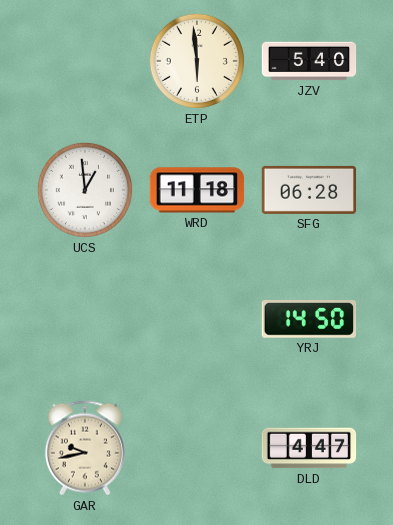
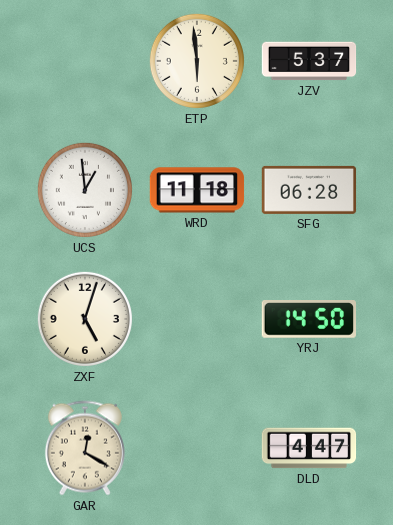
JZV: 5:40 -> 5:37
ZXF: none -> 5:03
GAR: 9:43 -> 12:20
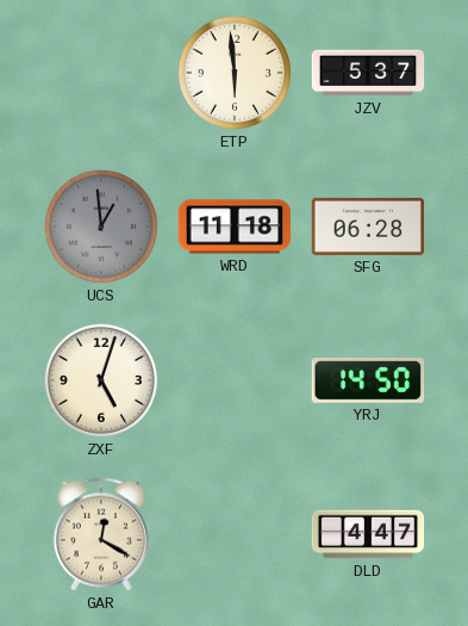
UCS dial: white -> grey
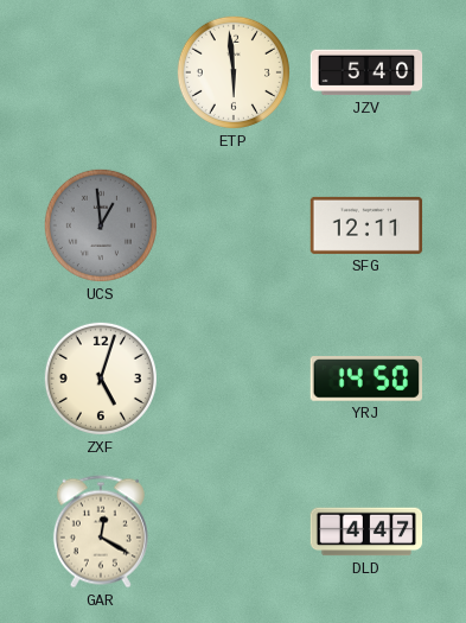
JZV: 5:37 -> 5:40
WRD: 11:18 -> none
SFG: 06:28 -> 12:11
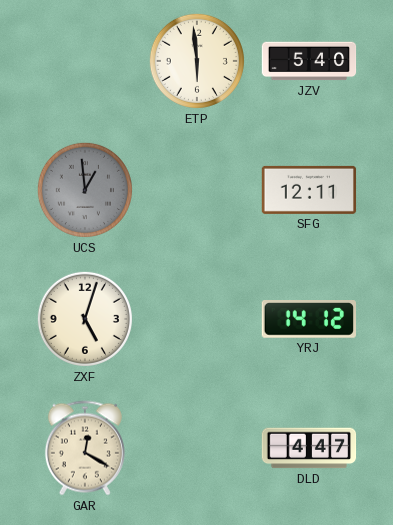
YRJ: 14:50 -> 14:12
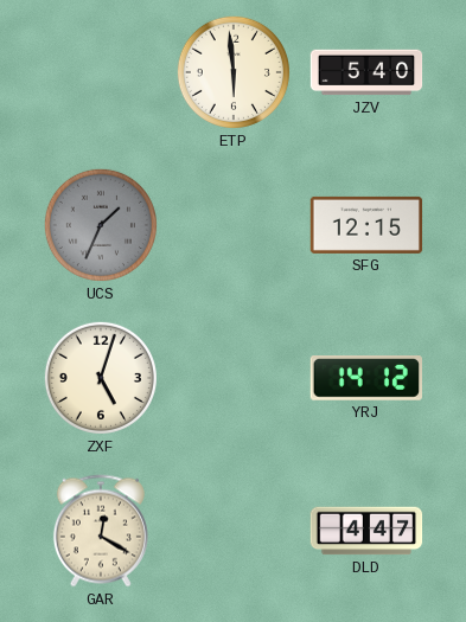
UCS: 12:59 -> 1:34
SFG: 12:11 -> 12:15
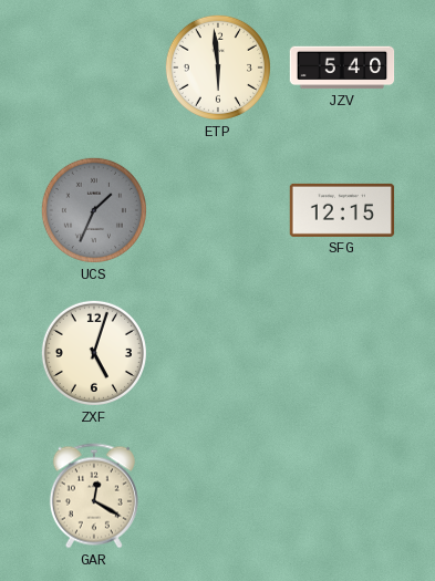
YRJ: 14:12 -> none
DLD: 4:47 -> none
